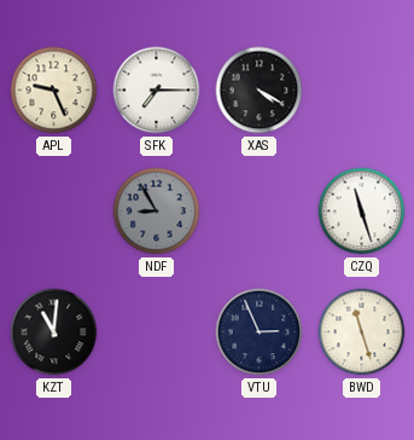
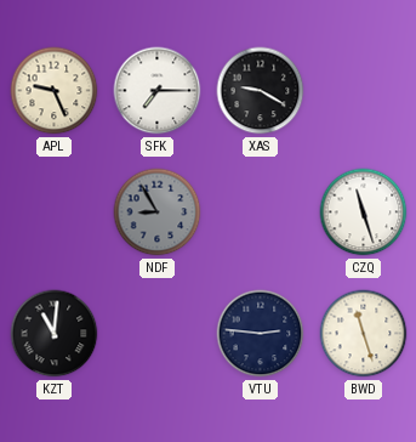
XAS: 4:20 -> 9:20
VTU: 2:56 -> 2:46
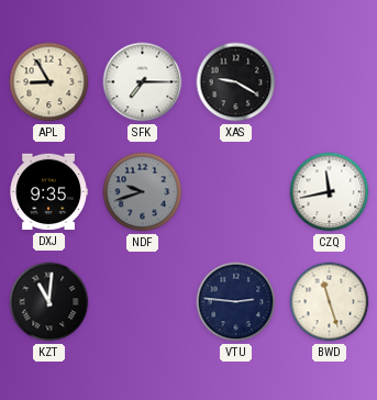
APL: 9:26 -> 8:55
DXJ: none -> 9:35
NDF: 8:55 -> 9:42
CZQ: 11:27 -> 11:43
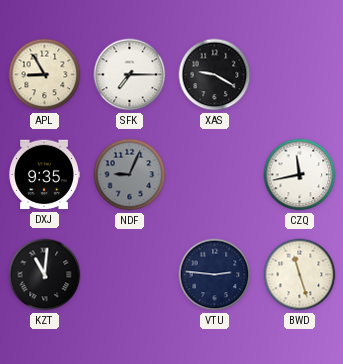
NDF: 9:42 -> 9:04
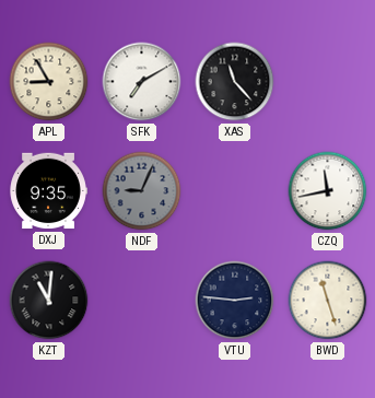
SFK: 7:15 -> 7:10
XAS: 9:20 -> 11:23
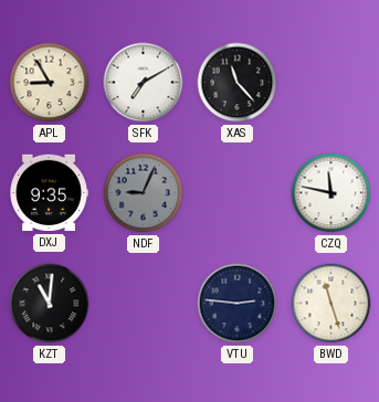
CZQ: 11:43 -> 11:47
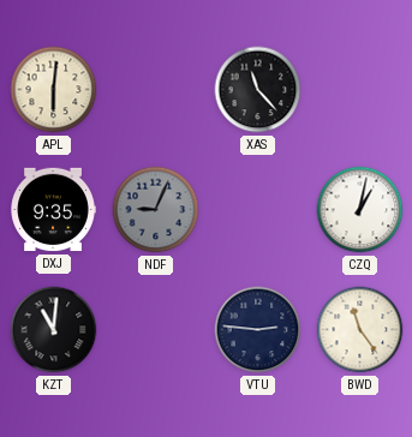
APL: 8:55 -> 6:01
SFK: 7:10 -> none
CZQ: 11:47 -> 1:02
BWD: 11:27 -> 11:24
